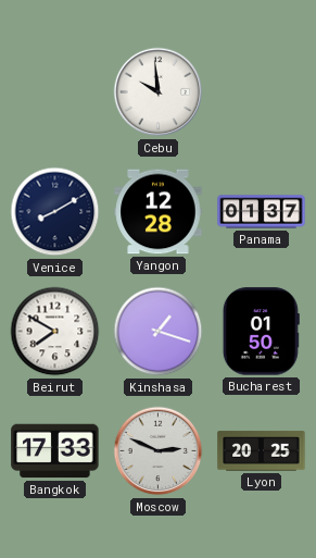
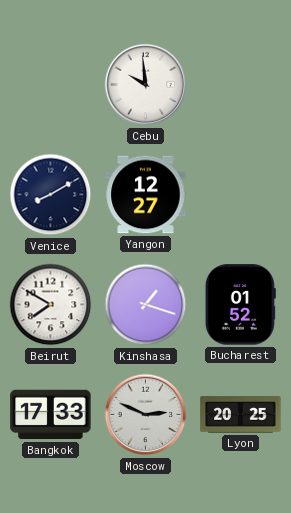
Yangon: 12:28 -> 12:27
Panama: 01:37 -> none
Bucharest: 01:50 -> 01:52
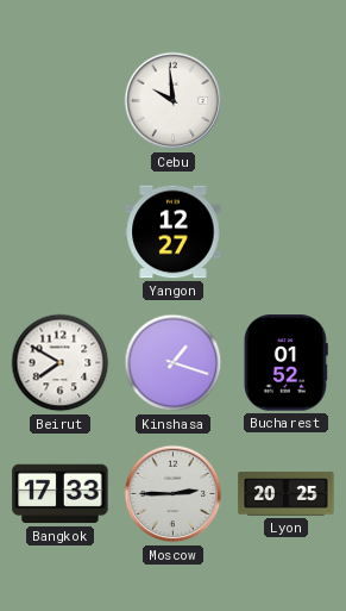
Venice: 8:10 -> none
Moscow: 2:49 -> 2:45
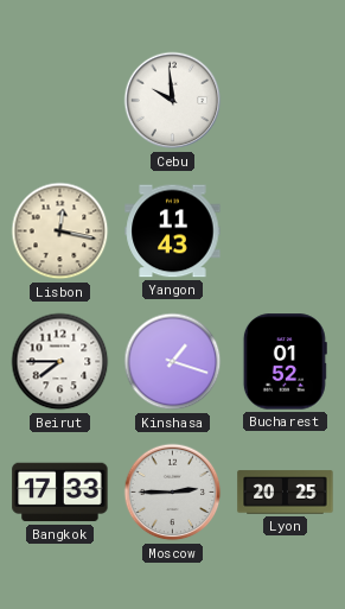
Lisbon: none -> 12:17
Yangon: 12:27 -> 11:43
Beirut: 7:50 -> 7:45
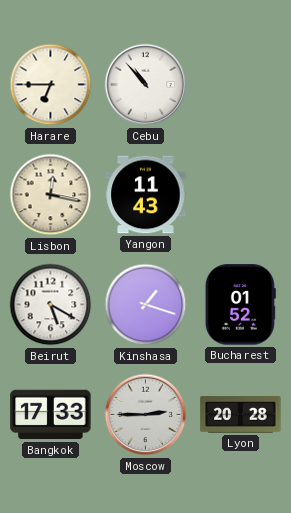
Harare: none -> 6:45
Cebu: 9:59 -> 10:53
Beirut: 7:45 -> 5:20
Lyon: 20:25 -> 20:28
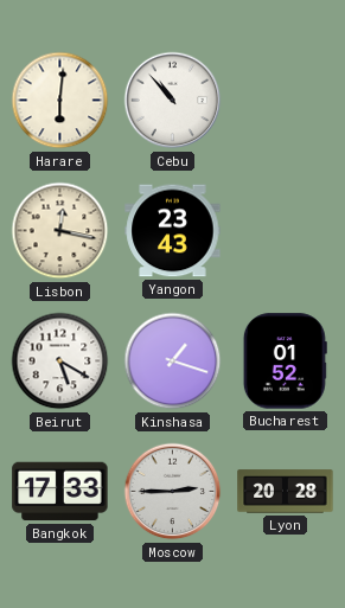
Harare: 6:45 -> 6:01
Yangon: 11:43 -> 23:43
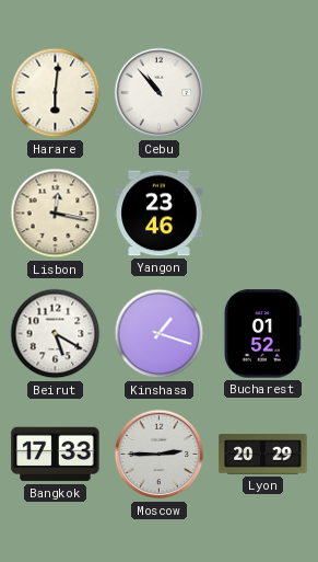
Yangon: 23:43 -> 23:46
Lyon: 20:28 -> 20:29
